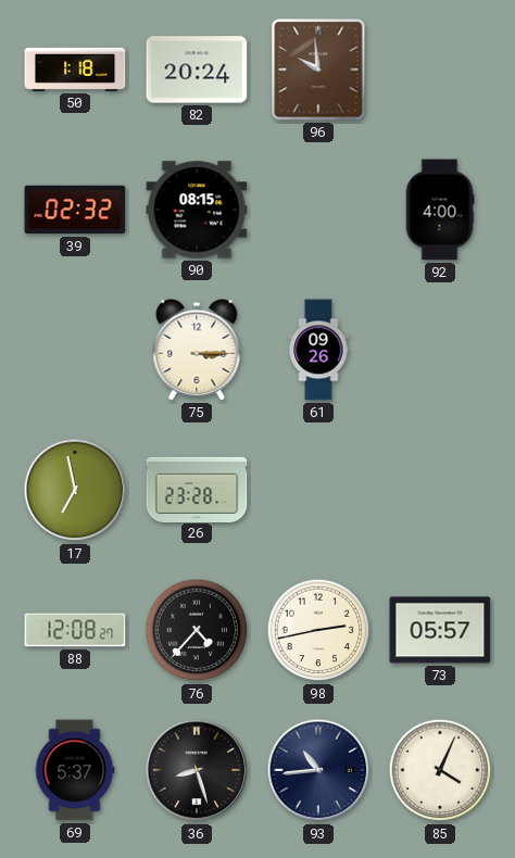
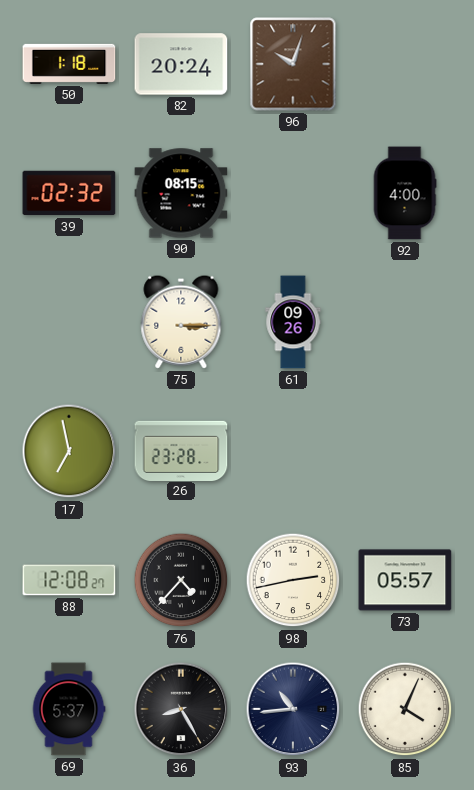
96: 9:59 -> 10:03
36: 8:27 -> 8:25
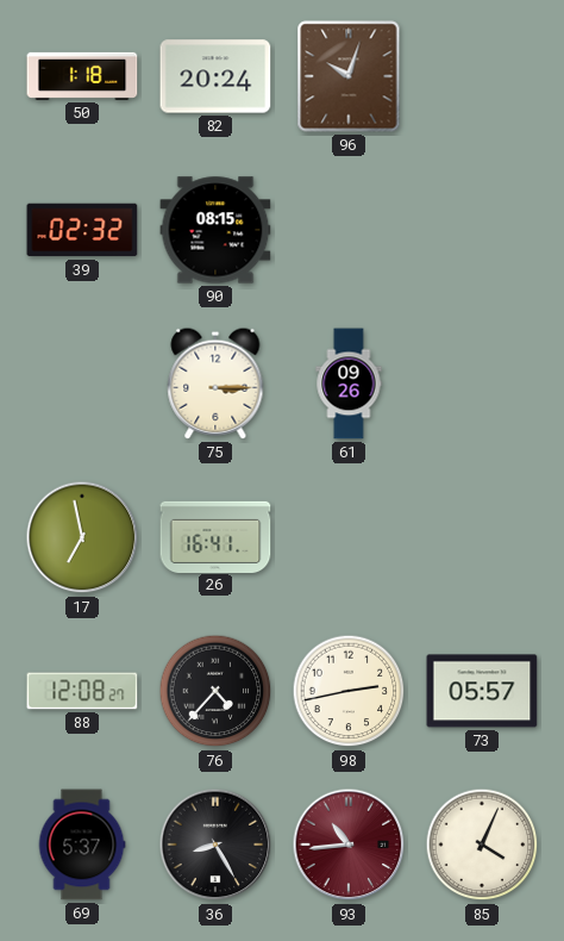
92: 4:00 -> none
26: 23:28 -> 16:41
93 dial: navy -> burgundy
